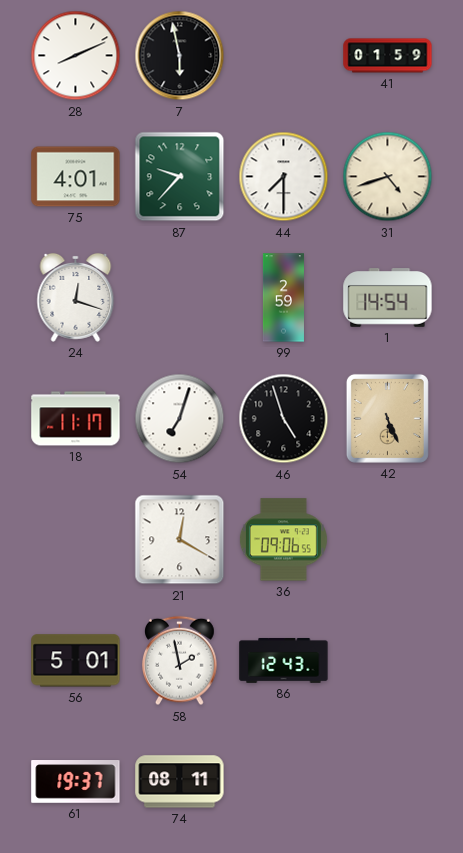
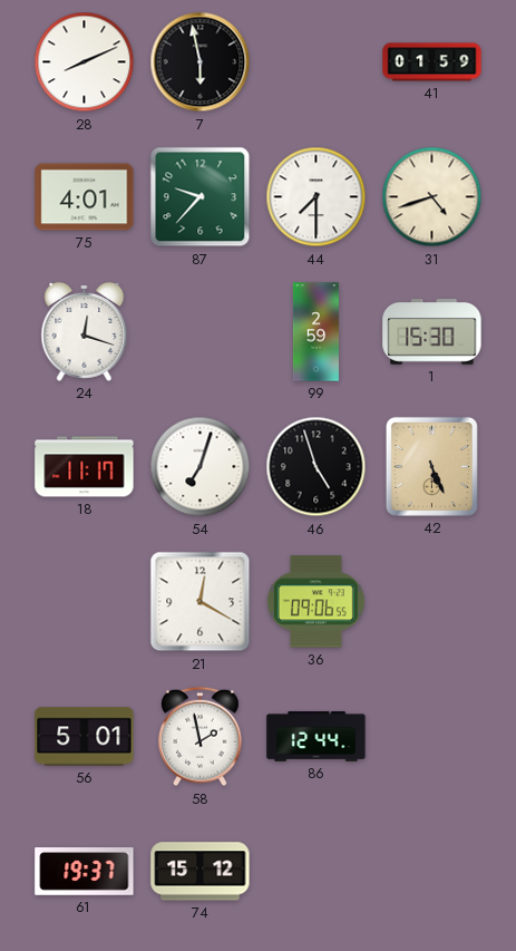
1: 14:54 -> 15:30
86: 12:43 -> 12:44
74: 08:11 -> 15:12
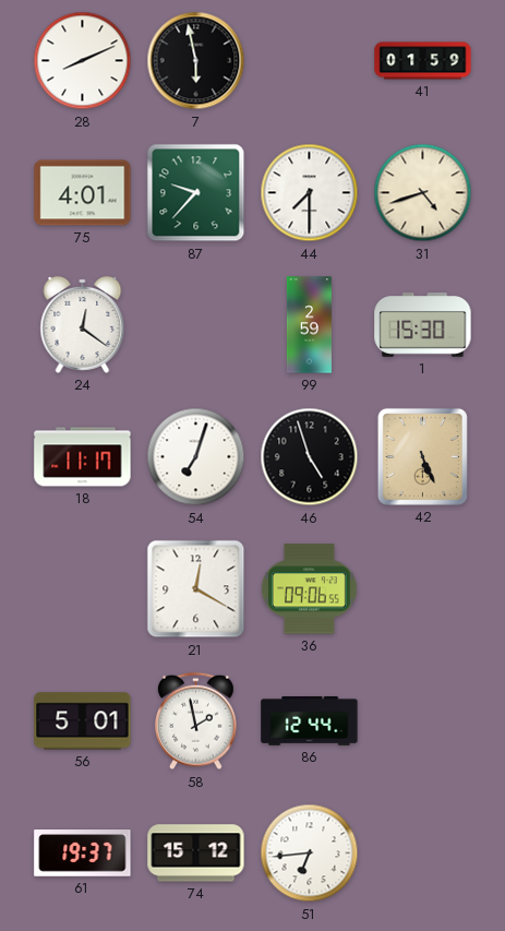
24: 12:18 -> 12:21
51: none -> 6:44
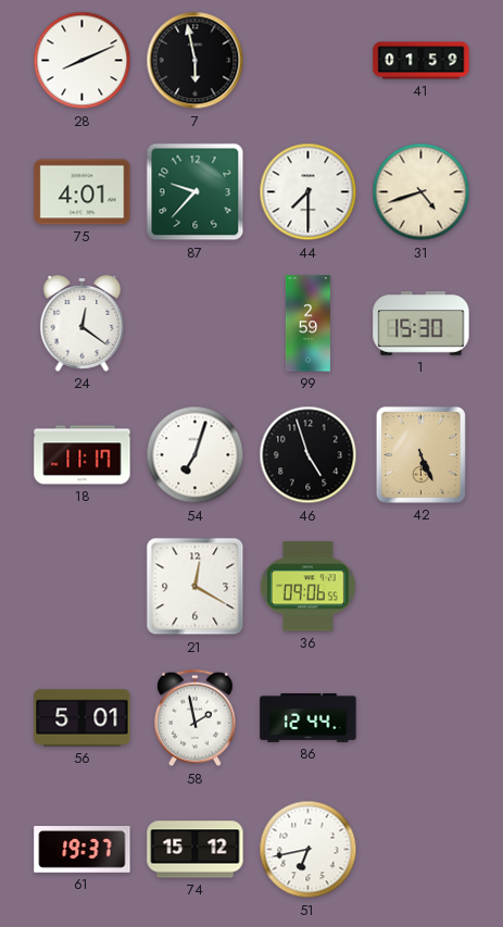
51: 6:44 -> 6:43
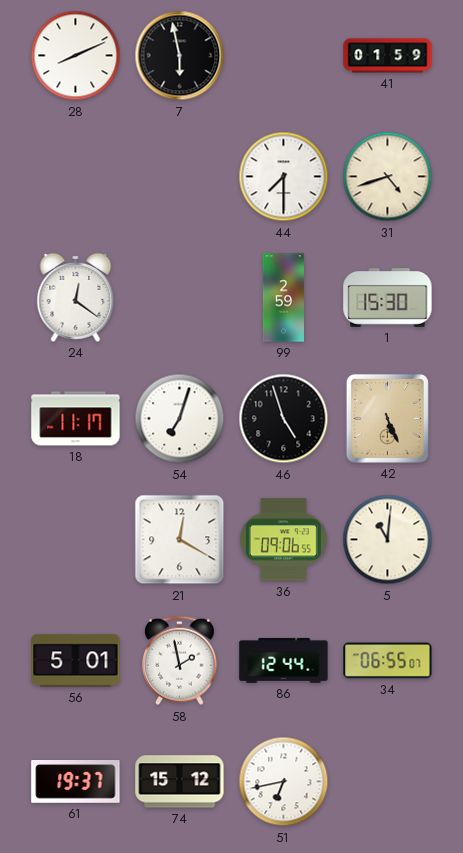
75: 4:01 -> none
87: 9:37 -> none
5: none -> 11:01
34: none -> 06:55
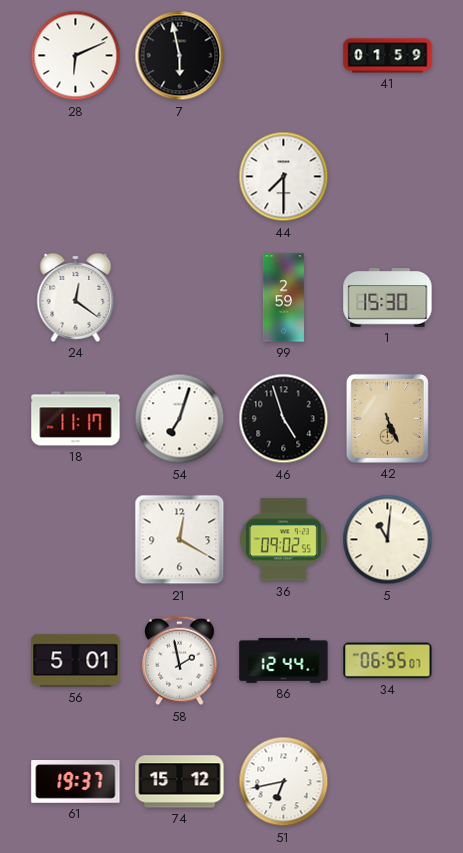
28: 8:11 -> 6:11
31: 4:42 -> none
36: 09:06 -> 09:02
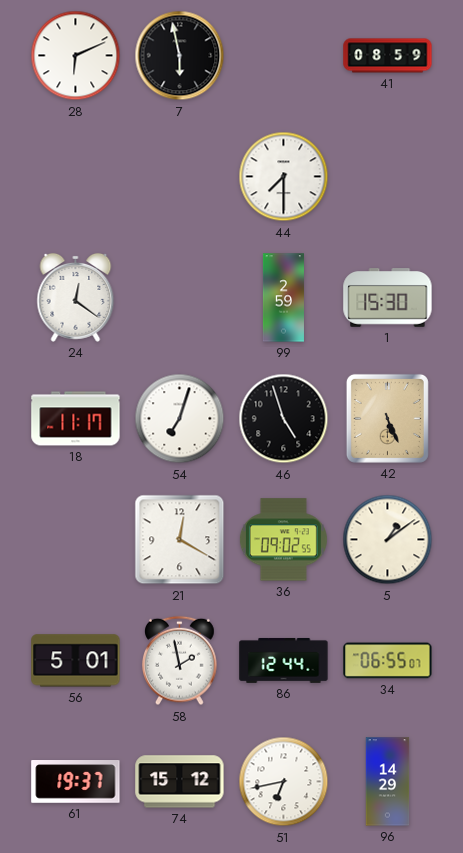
41: 01:59 -> 08:59
5: 11:01 -> 1:09
96: none -> 14:29
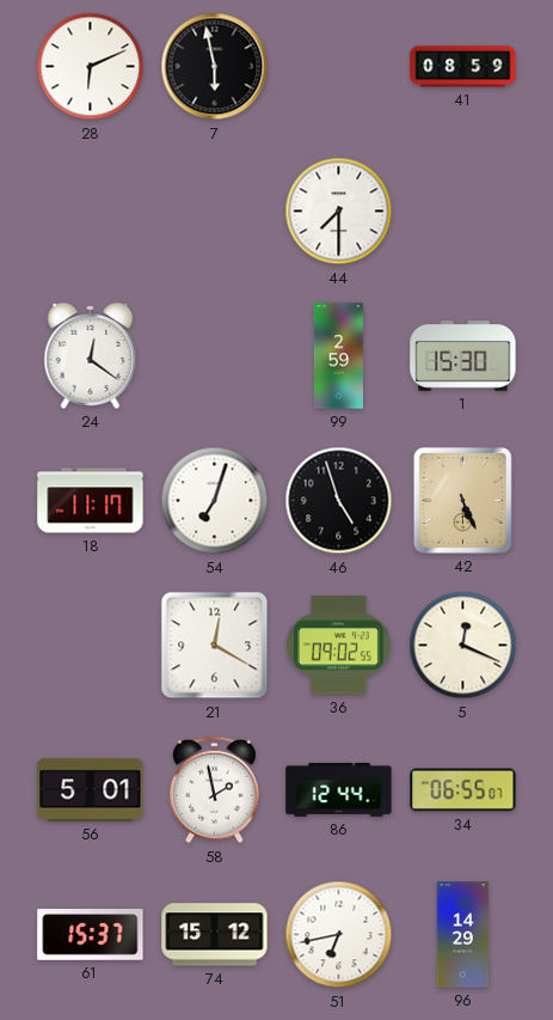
5: 1:09 -> 12:19
61: 19:37 -> 15:37
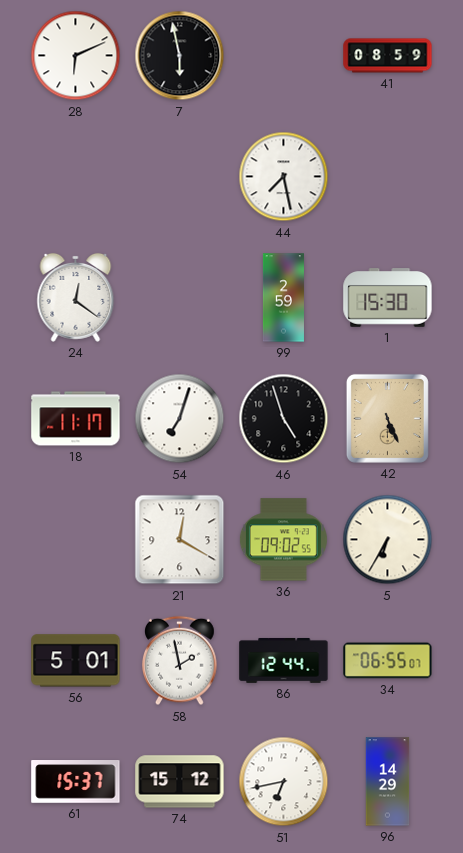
44: 7:30 -> 7:28
5: 12:19 -> 6:35
